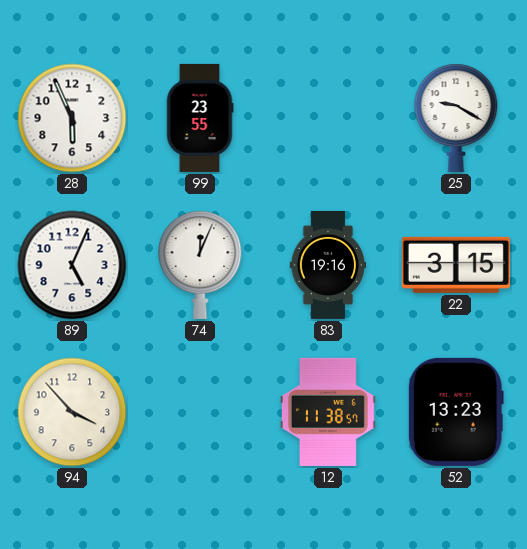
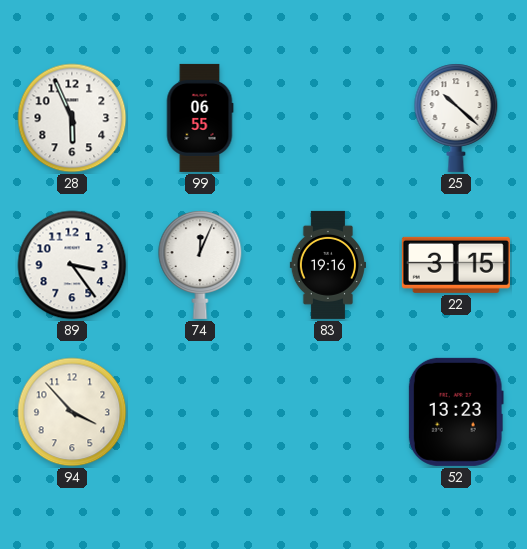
99: 23:55 -> 06:55
25: 9:20 -> 10:22
89: 5:04 -> 3:24
12: 11:38 -> none
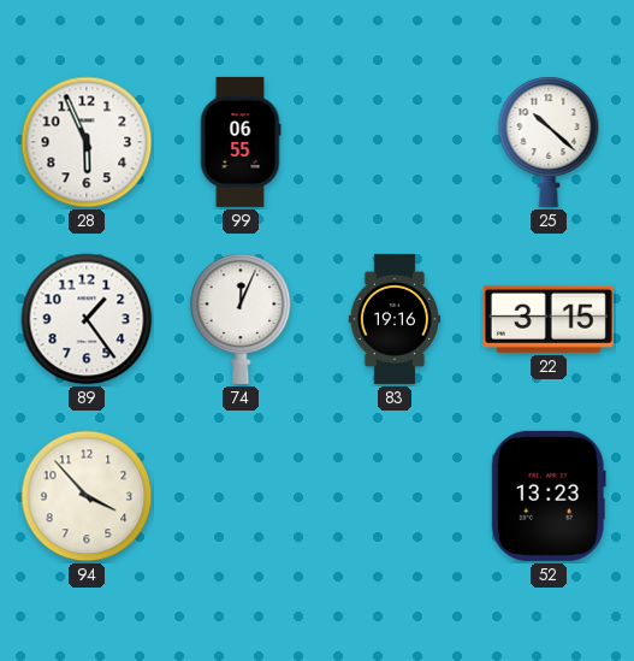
89: 3:24 -> 1:24
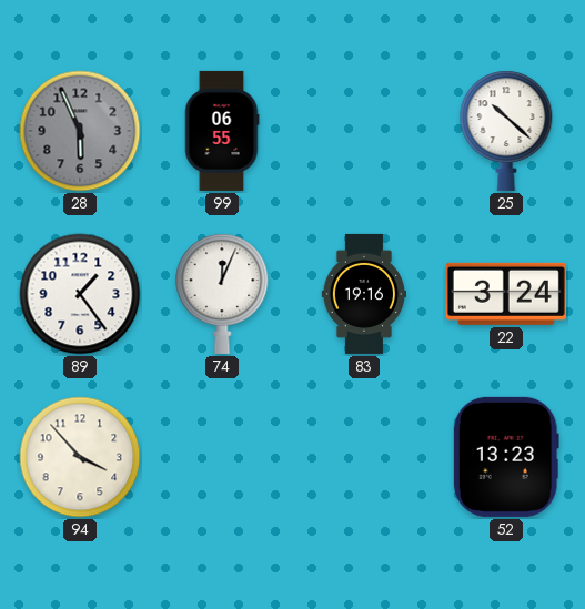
28 dial: white -> grey
22: 3:15 -> 3:24
